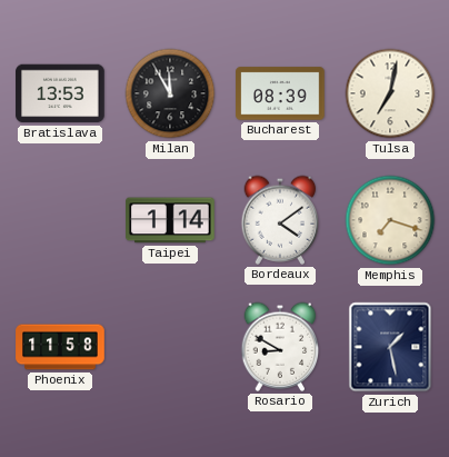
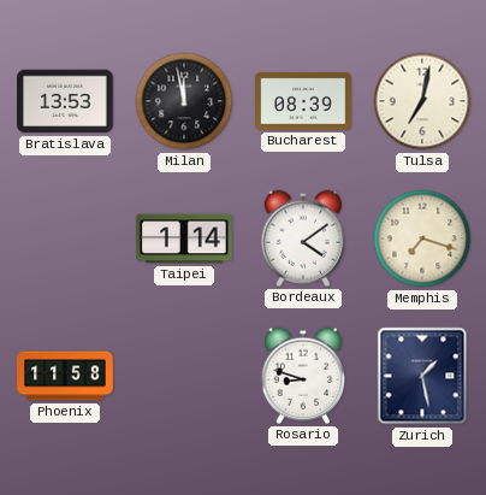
Milan: 11:55 -> 11:58
Rosario: 8:50 -> 8:48
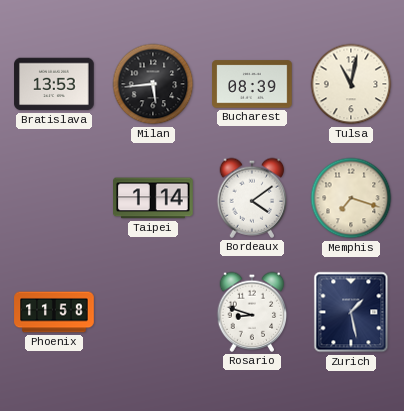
Milan: 11:58 -> 5:44
Tulsa: 7:02 -> 11:02
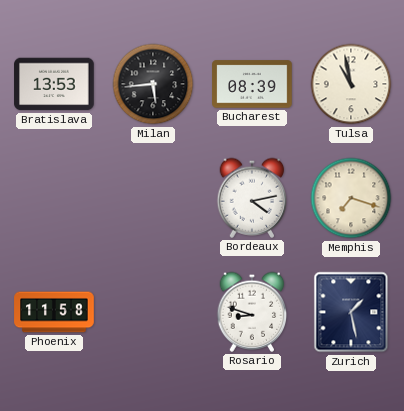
Tulsa: 11:02 -> 10:58
Taipei: 1:14 -> none
Bordeaux: 4:09 -> 4:13
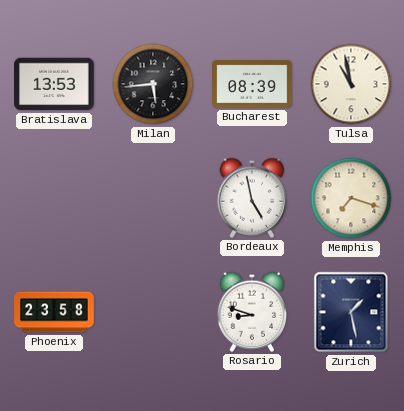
Bordeaux: 4:13 -> 4:58
Phoenix: 11:58 -> 23:58
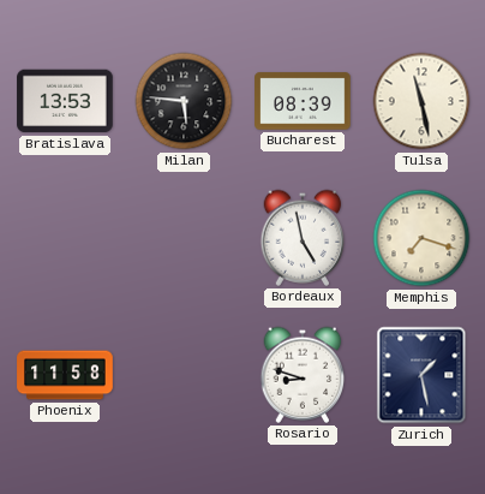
Milan: 5:44 -> 5:46
Tulsa: 10:58 -> 11:28
Phoenix: 23:58 -> 11:58
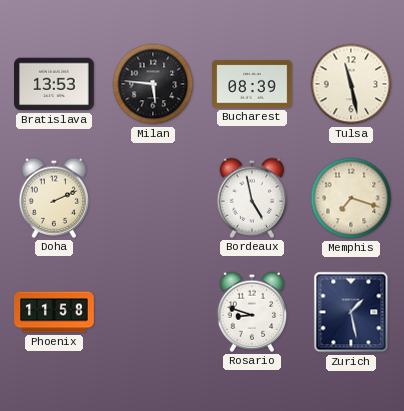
Doha: none -> 2:11
